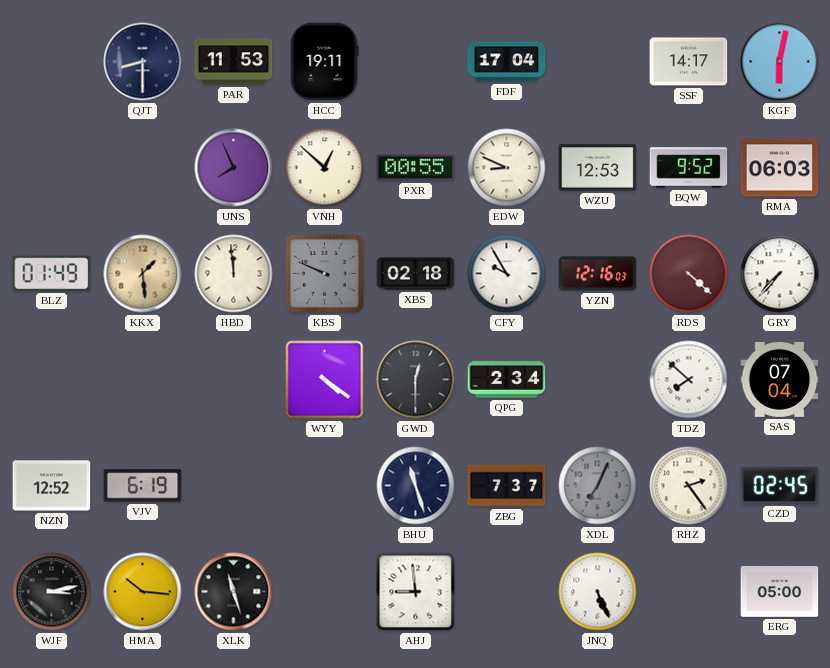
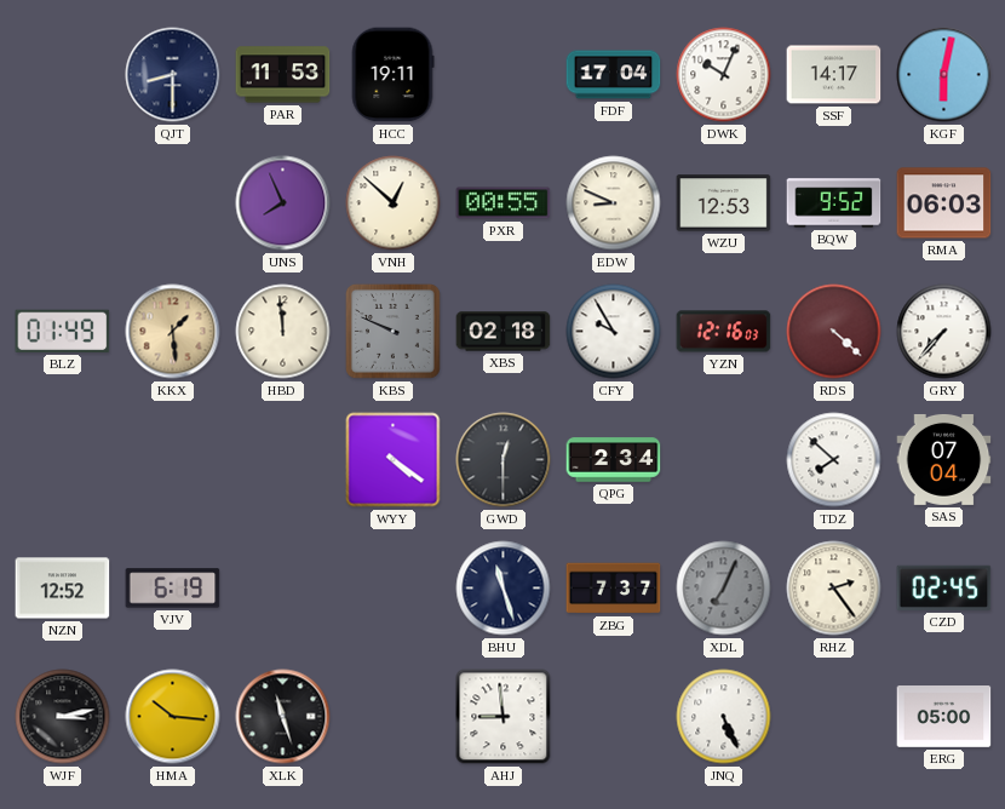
DWK: none -> 10:04
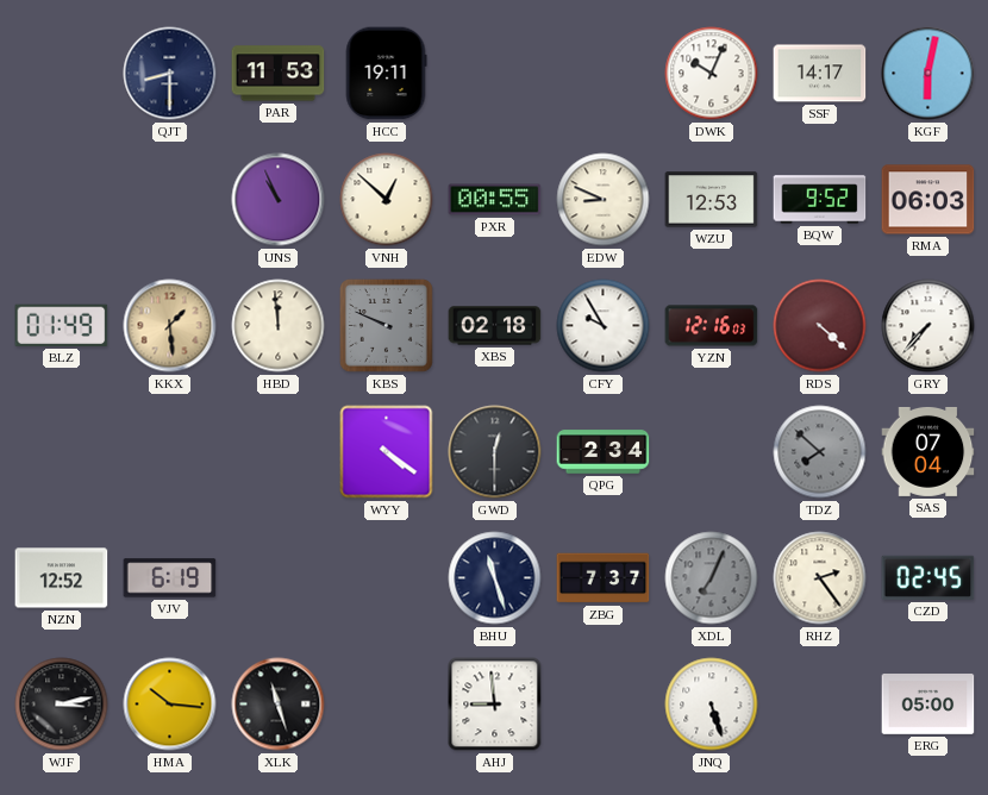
FDF: 17:04 -> none
UNS: 7:56 -> 10:56
TDZ dial: white -> grey
JNQ: 5:26 -> 5:27
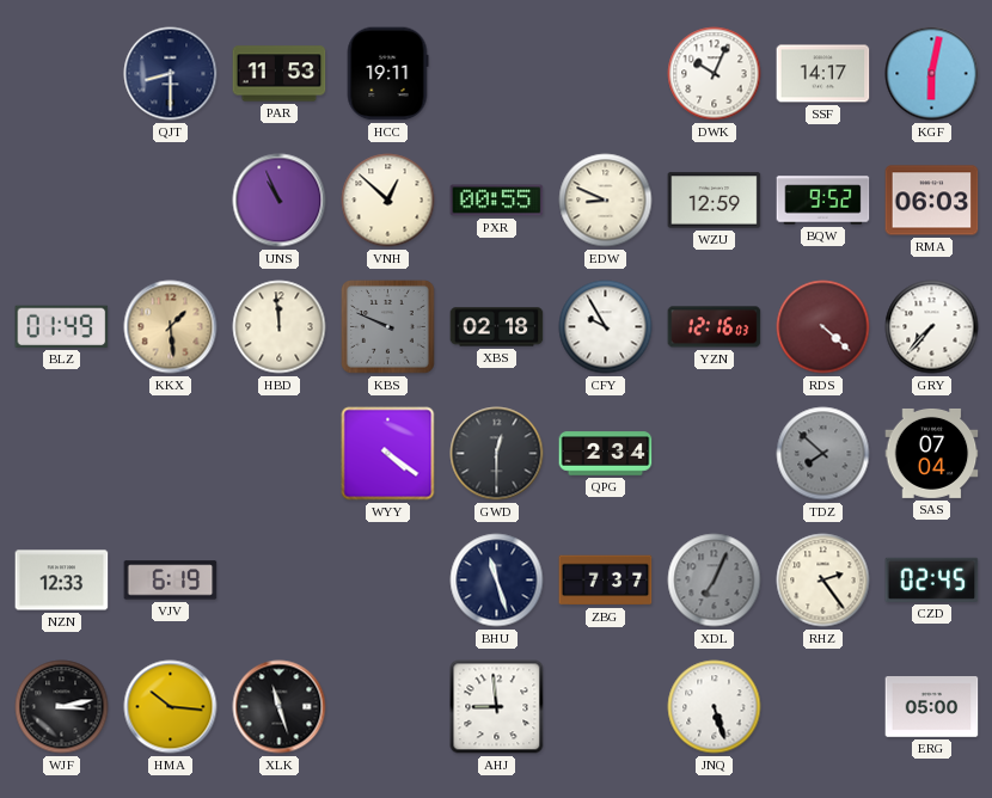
WZU: 12:53 -> 12:59
NZN: 12:52 -> 12:33
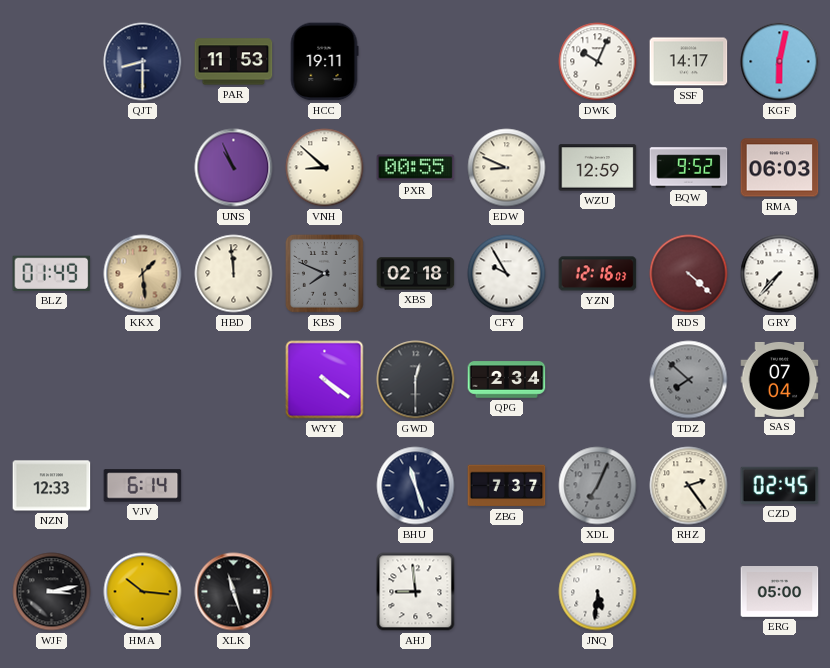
VNH: 12:52 -> 8:52
KBS: 9:49 -> 7:49
VJV: 6:19 -> 6:14
JNQ: 5:27 -> 5:31
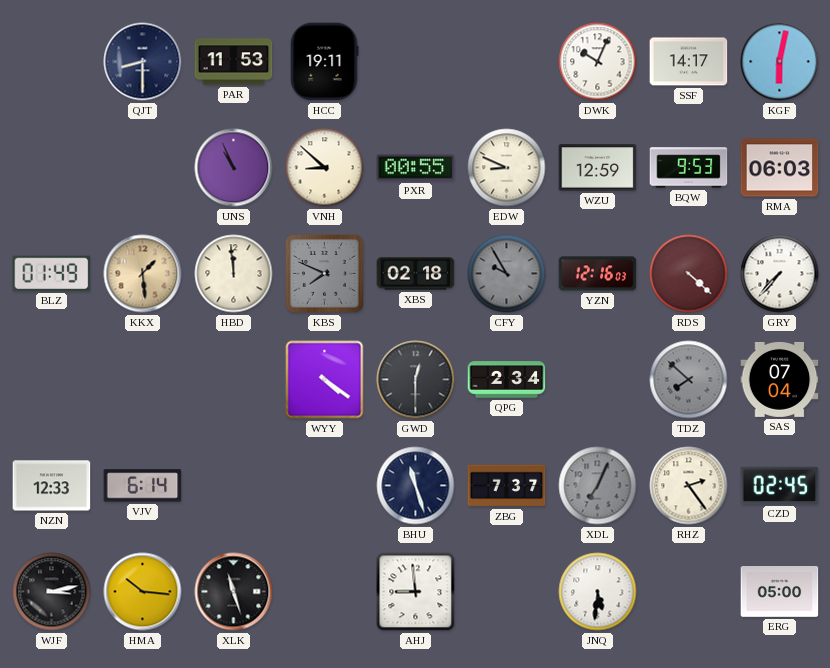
BQW: 9:52 -> 9:53
CFY dial: white -> grey
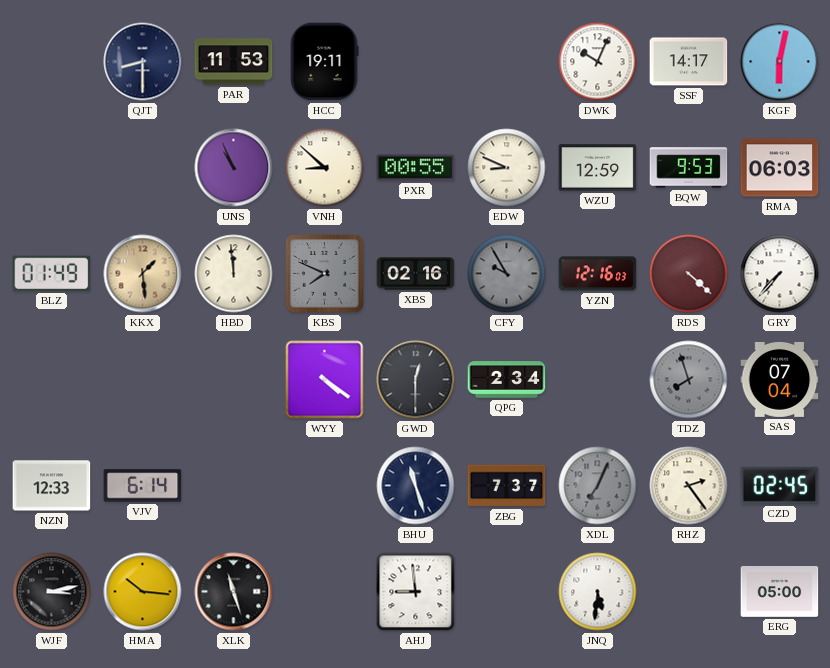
XBS: 02:18 -> 02:16
TDZ: 7:52 -> 7:57
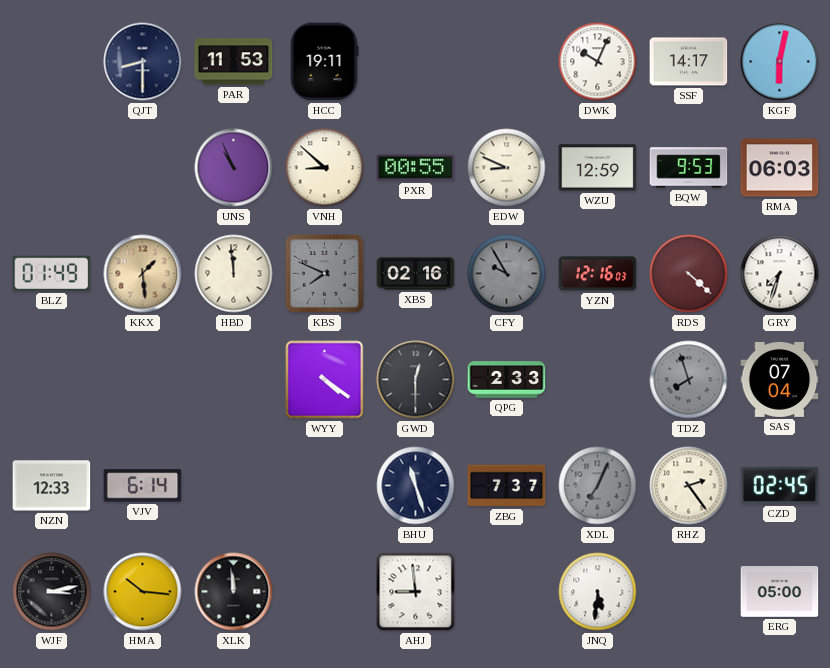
GRY: 7:37 -> 7:33
QPG: 2:34 -> 2:33
XLK: 11:27 -> 11:59
